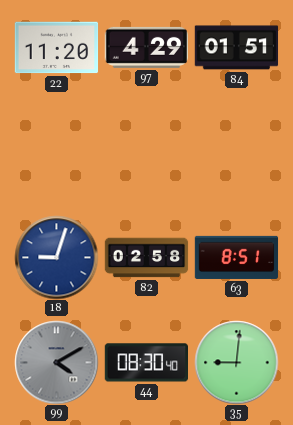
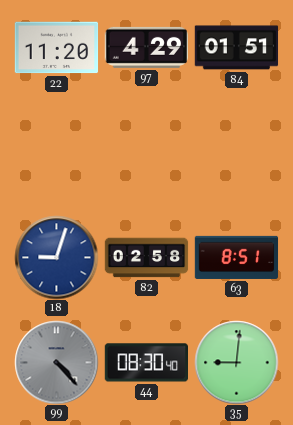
99: 4:10 -> 4:23
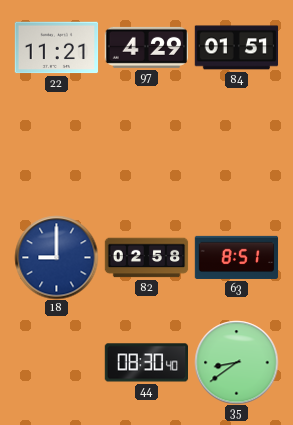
22: 11:20 -> 11:21
18: 9:03 -> 9:00
99: 4:23 -> none
35: 9:01 -> 8:39
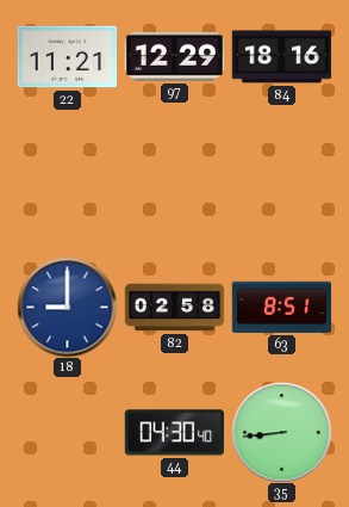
97: 4:29 -> 12:29
84: 01:51 -> 18:16
44: 08:30 -> 04:30
35: 8:39 -> 8:44
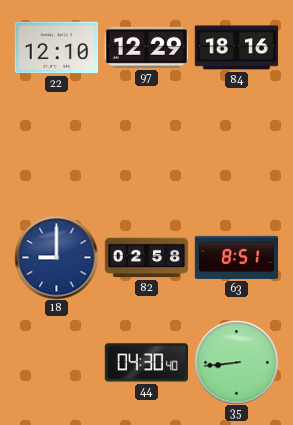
22: 11:21 -> 12:10
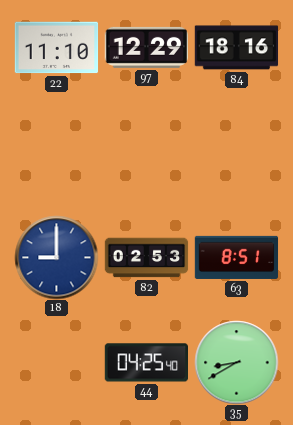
22: 12:10 -> 11:10
82: 02:58 -> 02:53
44: 04:30 -> 04:25
35: 8:44 -> 8:40
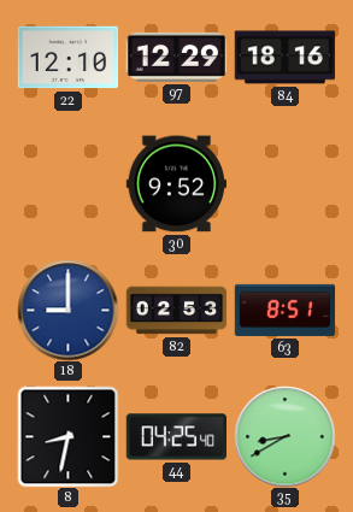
22: 11:10 -> 12:10
30: none -> 9:52
8: none -> 8:32
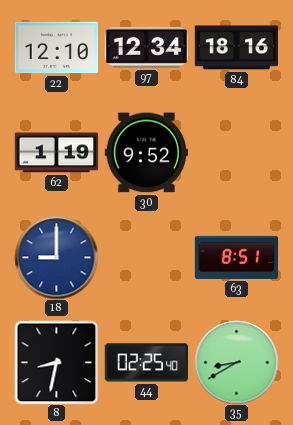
97: 12:29 -> 12:34
62: none -> 1:19
82: 02:53 -> none
44: 04:25 -> 02:25
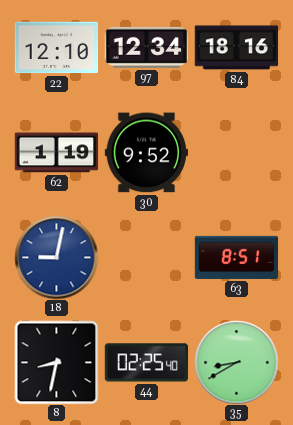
18: 9:00 -> 9:02
